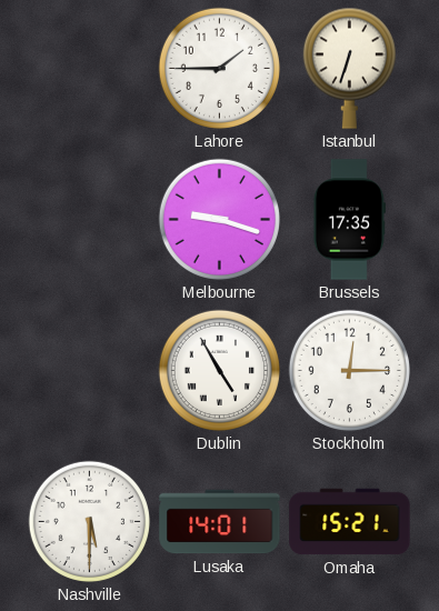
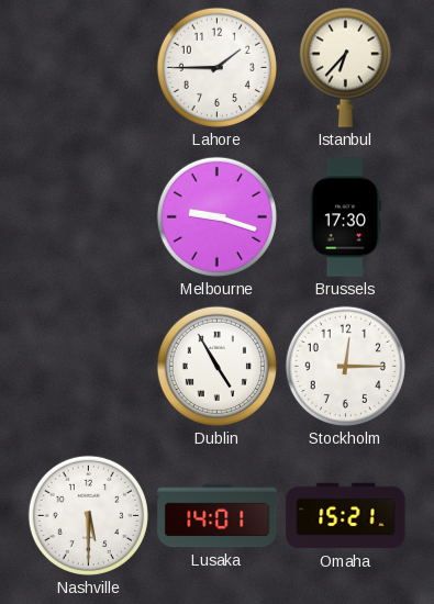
Istanbul: 6:33 -> 6:37
Brussels: 17:35 -> 17:30
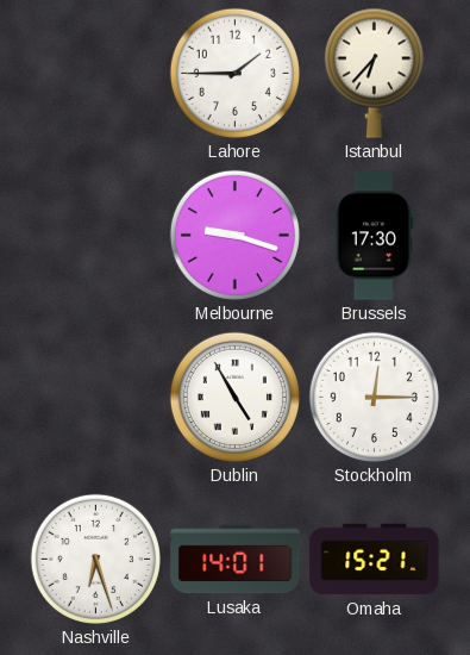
Nashville: 5:30 -> 6:27
